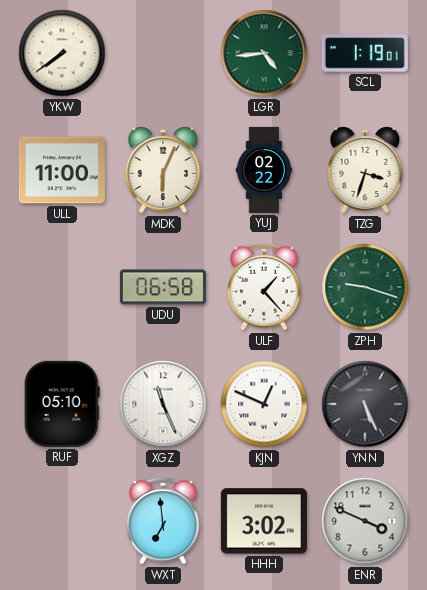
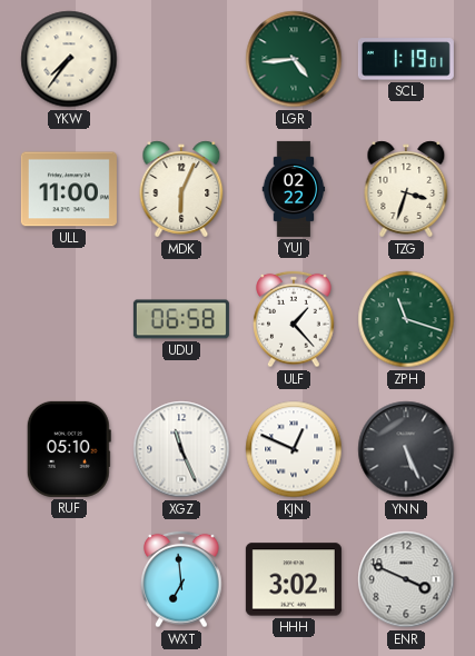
YKW: 7:39 -> 7:36
ZPH: 9:18 -> 11:18
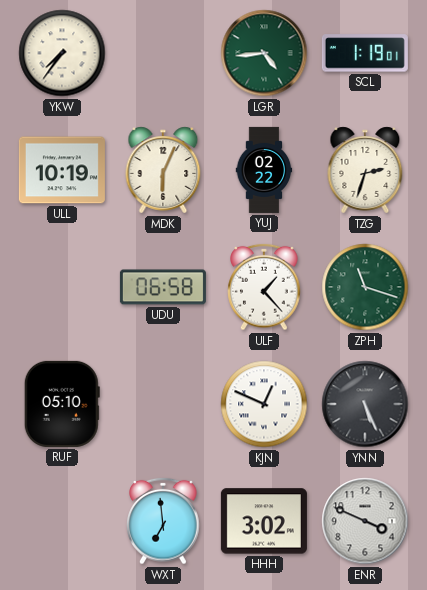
ULL: 11:00 -> 10:19
TZG: 3:33 -> 2:33
XGZ: 11:26 -> none
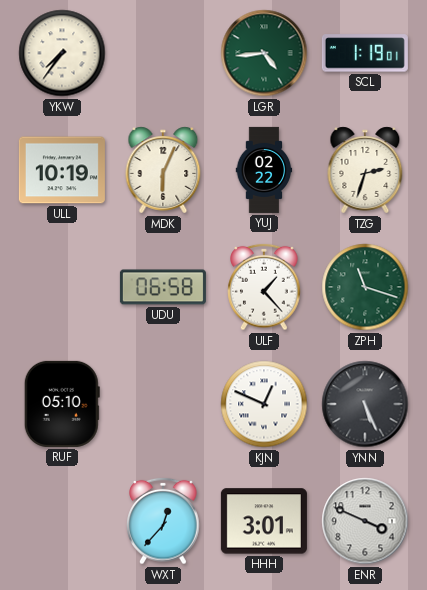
WXT: 6:59 -> 12:37
HHH: 3:02 -> 3:01
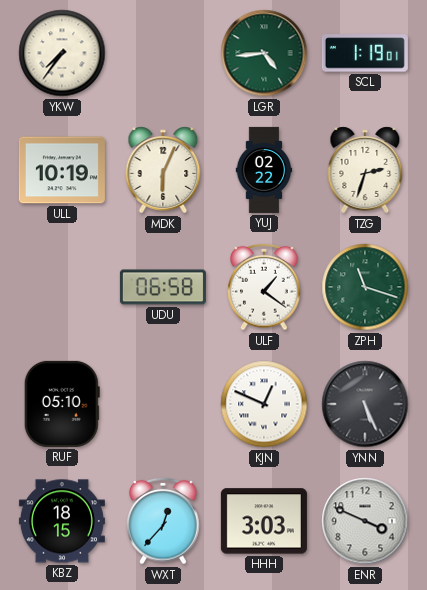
ULF: 1:23 -> 1:21
KBZ: none -> 18:15
HHH: 3:01 -> 3:03
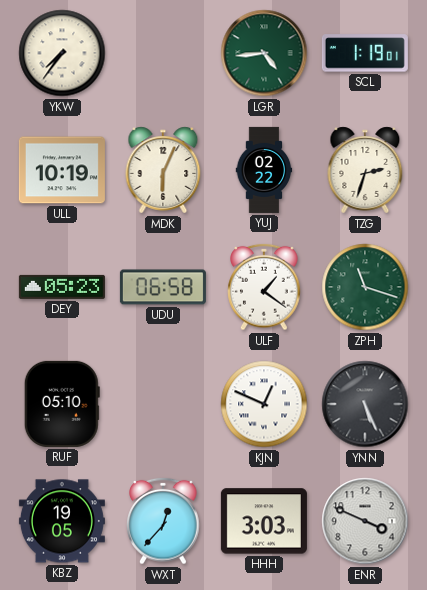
DEY: none -> 05:23
KBZ: 18:15 -> 19:05
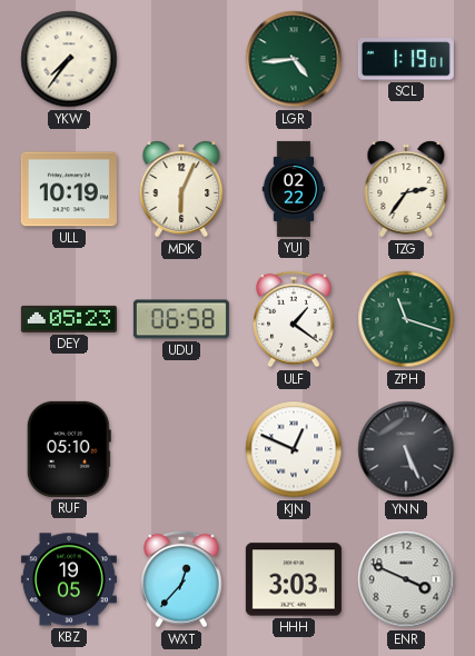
TZG: 2:33 -> 2:36
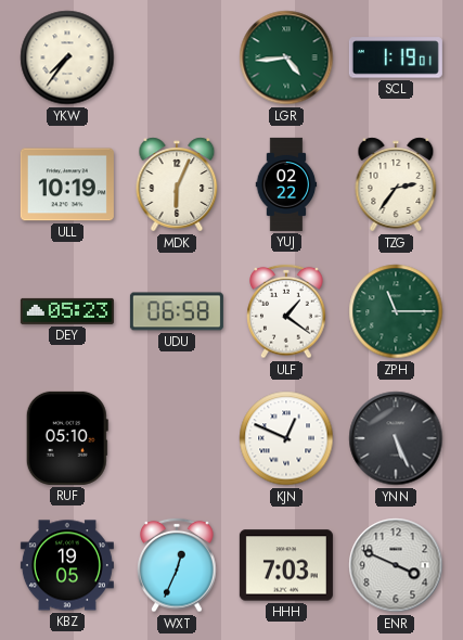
ZPH: 11:18 -> 11:15
WXT: 12:37 -> 12:34
HHH: 3:03 -> 7:03
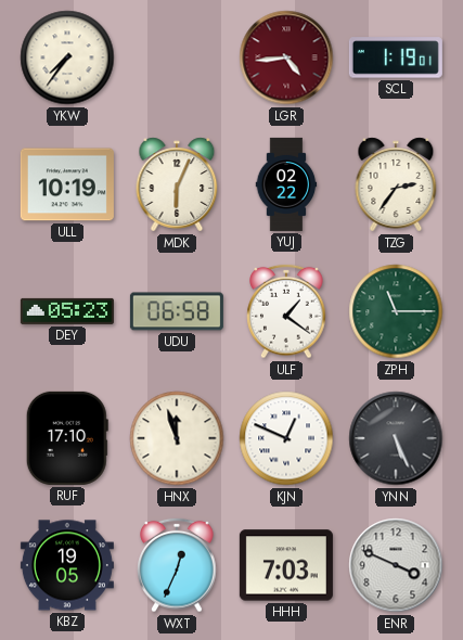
LGR dial: green -> burgundy
RUF: 05:10 -> 17:10
HNX: none -> 11:57
